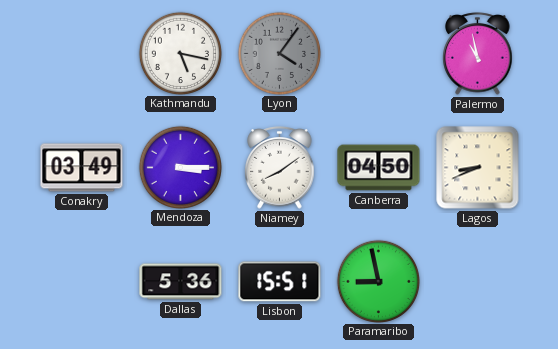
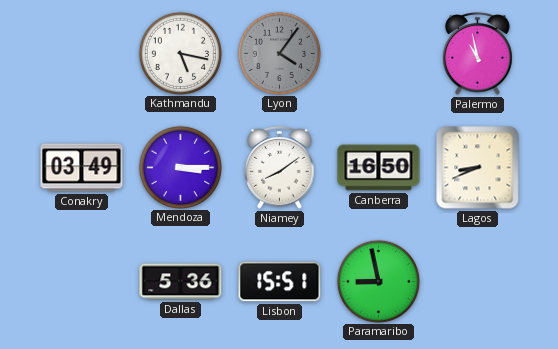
Canberra: 04:50 -> 16:50
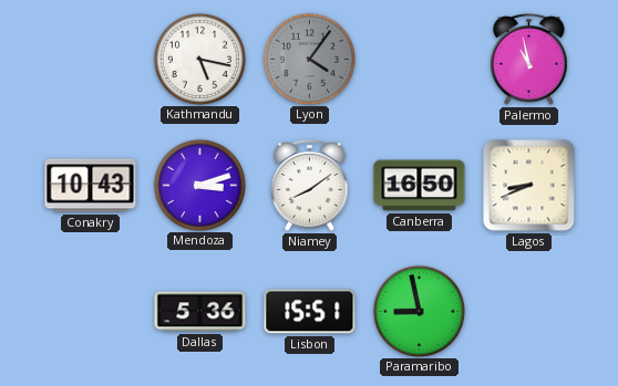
Conakry: 03:49 -> 10:43
Mendoza: 3:15 -> 3:12
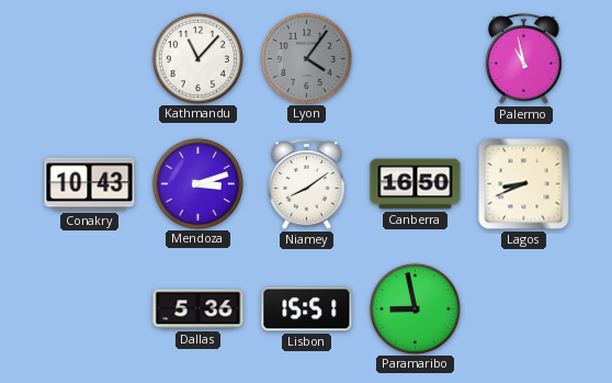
Kathmandu: 5:17 -> 11:07
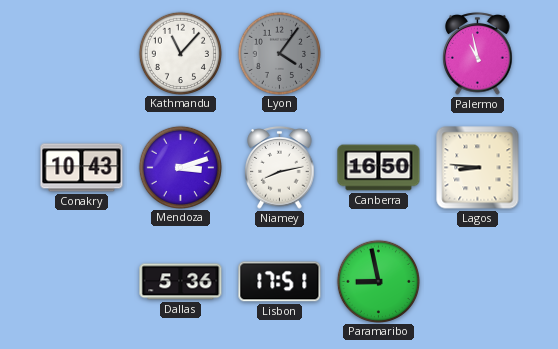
Niamey: 8:09 -> 8:13
Lagos: 8:41 -> 8:46
Lisbon: 15:51 -> 17:51
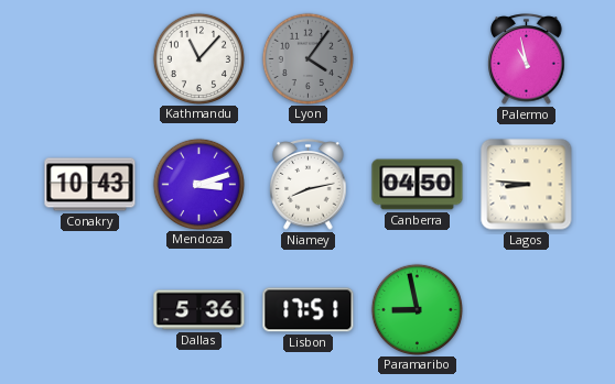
Canberra: 16:50 -> 04:50
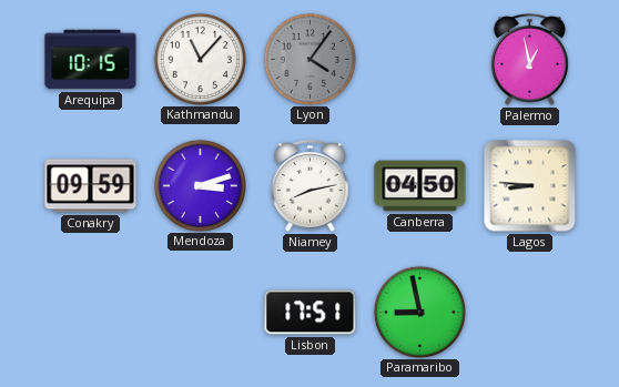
Arequipa: none -> 10:15
Palermo: 10:58 -> 12:58
Conakry: 10:43 -> 09:59
Dallas: 5:36 -> none
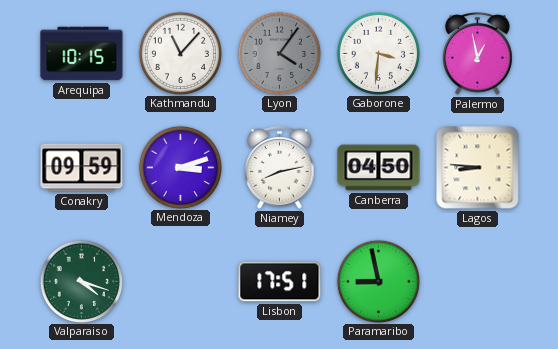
Gaborone: none -> 3:31
Valparaiso: none -> 4:18
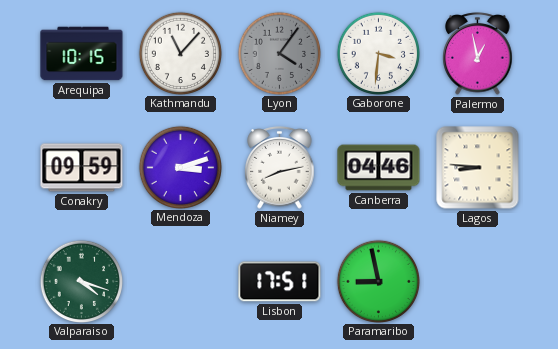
Canberra: 04:50 -> 04:46
